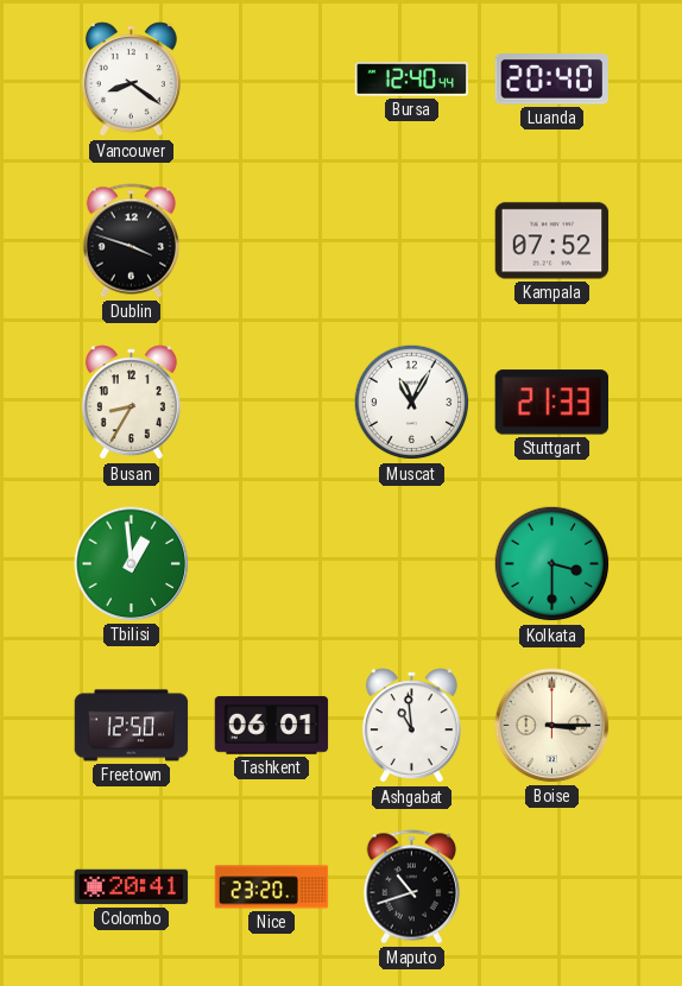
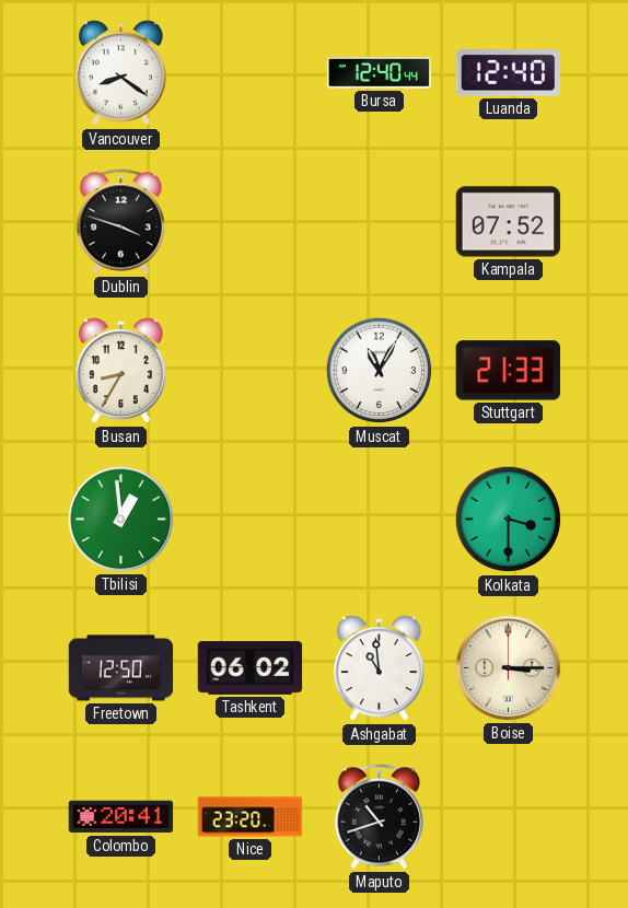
Luanda: 20:40 -> 12:40
Tashkent: 06:01 -> 06:02
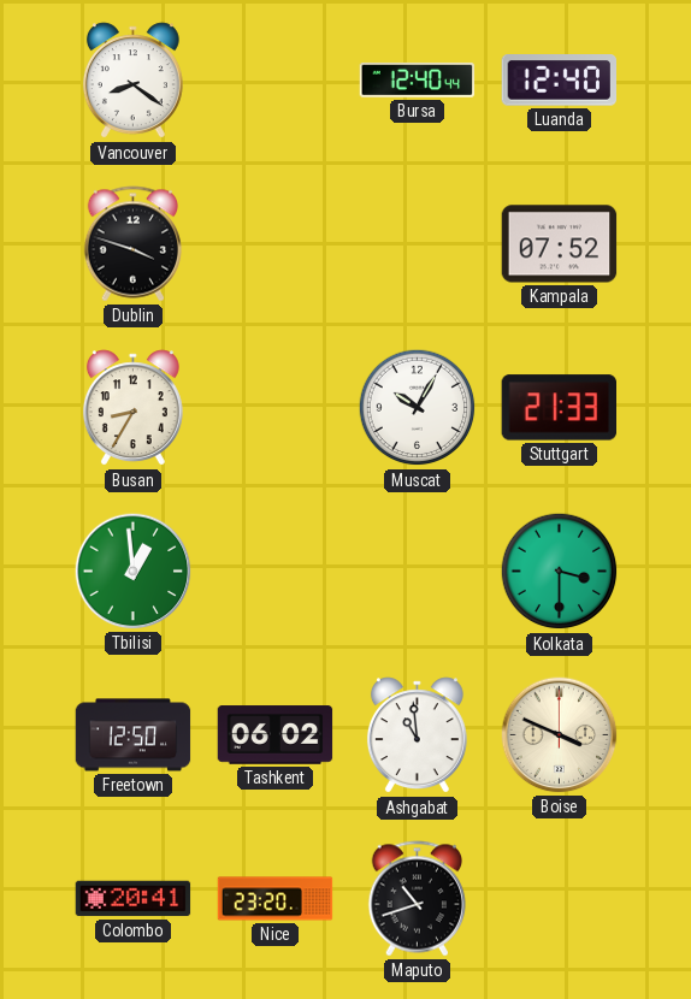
Muscat: 11:05 -> 10:05
Boise: 3:15 -> 3:49
